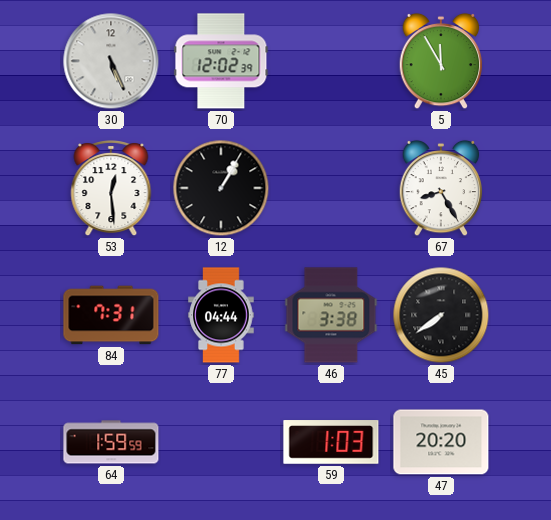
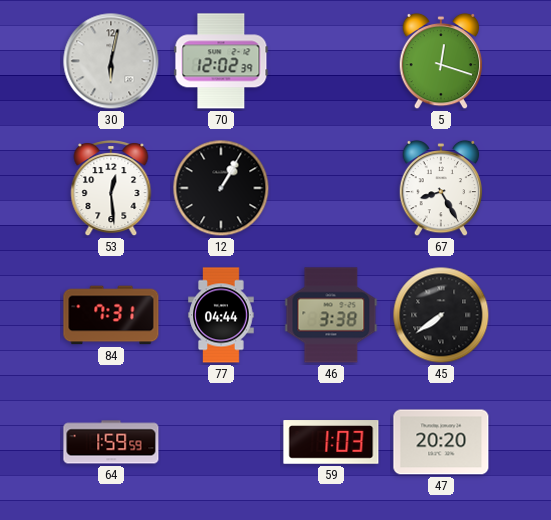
30: 5:26 -> 6:02
5: 11:55 -> 12:18
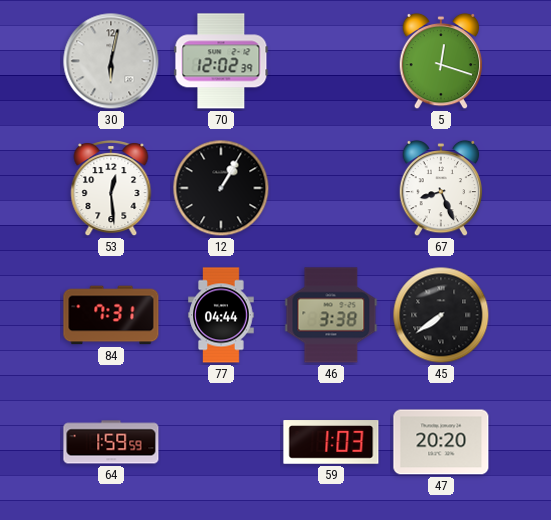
67: 8:25 -> 8:26
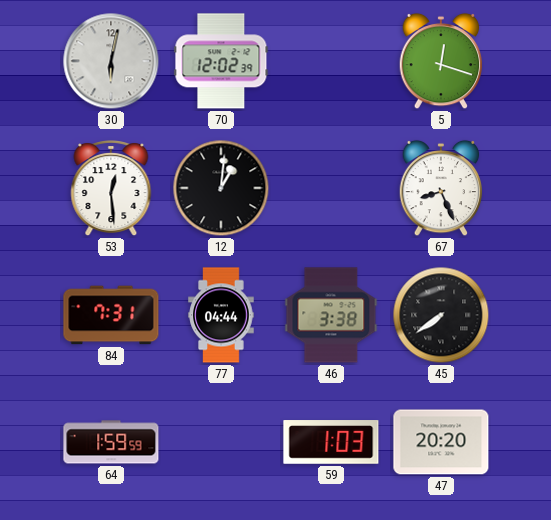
12: 1:05 -> 1:01
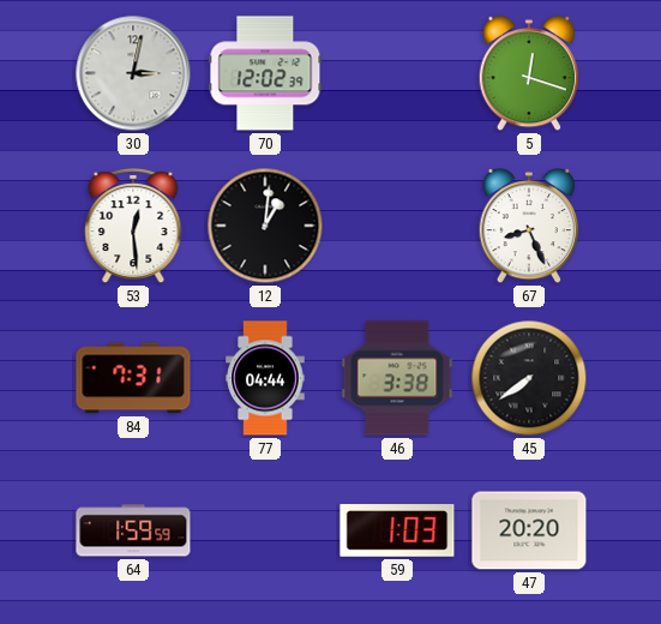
30: 6:02 -> 3:02
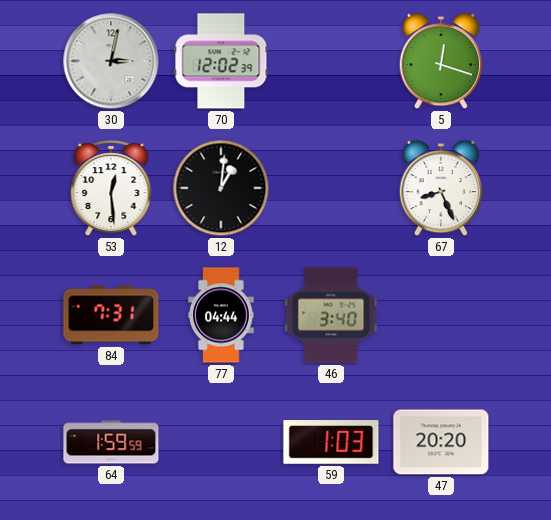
46: 3:38 -> 3:40
45: 7:39 -> none
